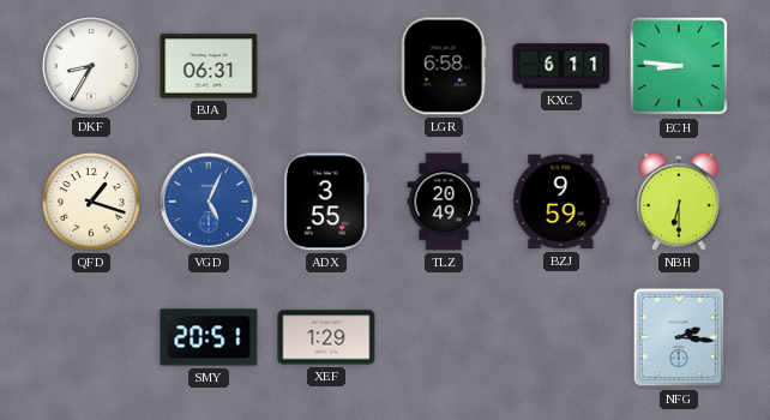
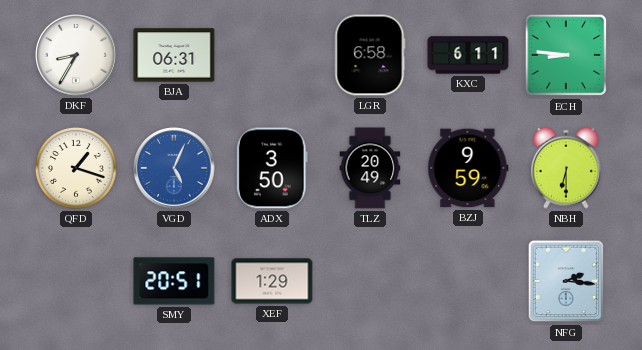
ADX: 3:55 -> 3:50
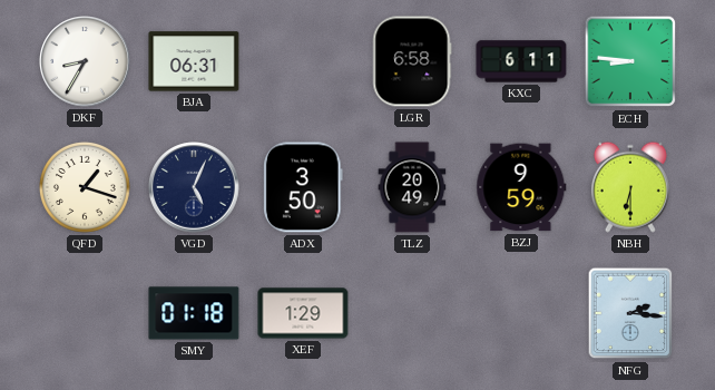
VGD dial: blue -> navy
SMY: 20:51 -> 01:18
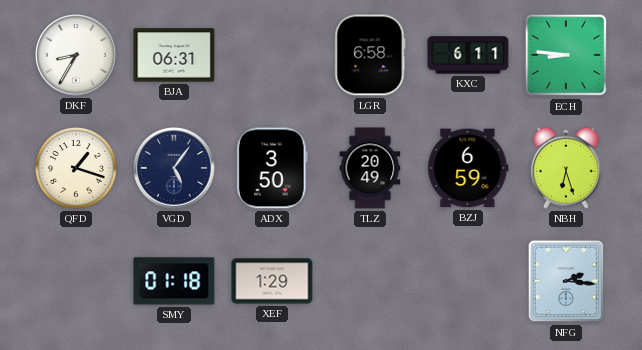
VGD: 5:04 -> 5:06
BZJ: 9:59 -> 6:59
NBH: 6:30 -> 6:27
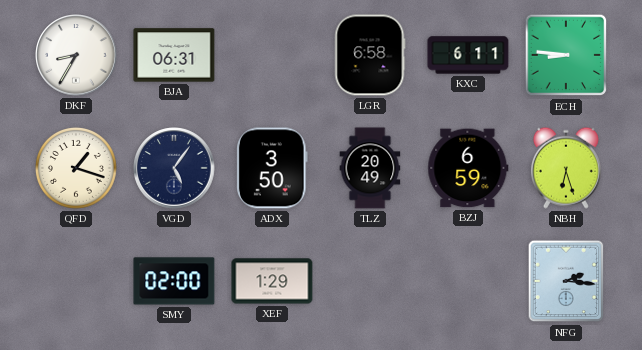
SMY: 01:18 -> 02:00
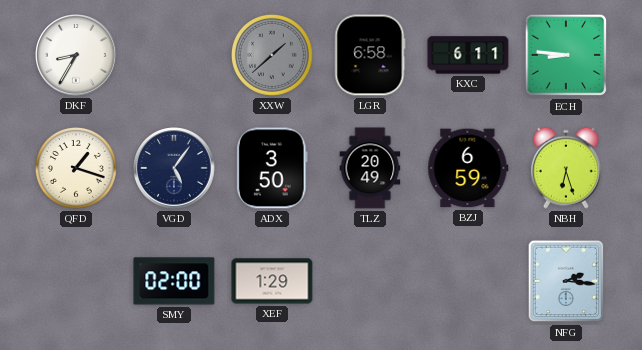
BJA: 06:31 -> none
XXW: none -> 1:38
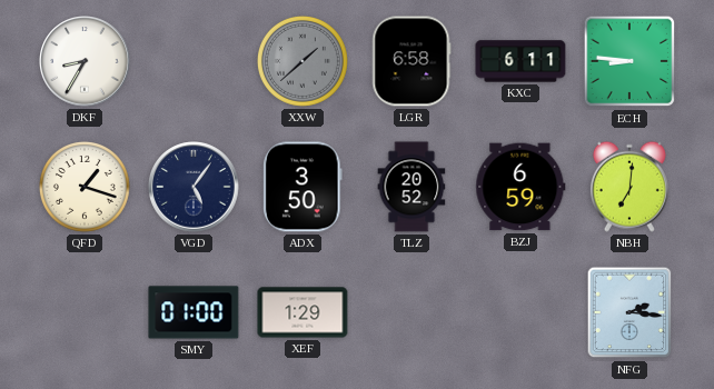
TLZ: 20:49 -> 20:52
NBH: 6:27 -> 7:01
SMY: 02:00 -> 01:00
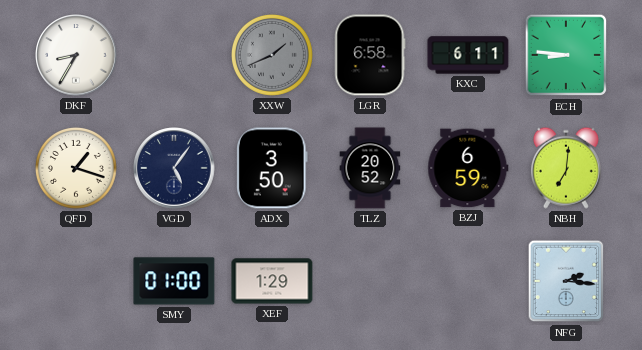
XXW: 1:38 -> 1:41
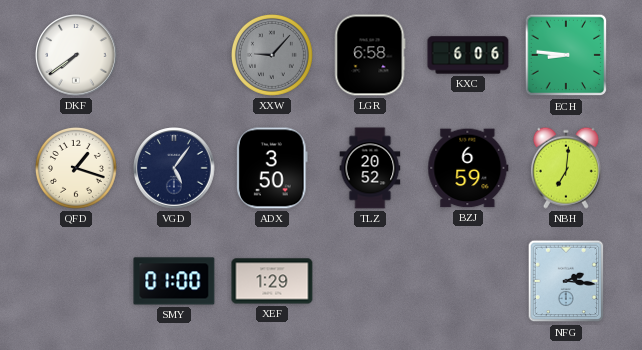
DKF: 8:35 -> 7:39
XXW: 1:41 -> 9:07
KXC: 6:11 -> 6:06
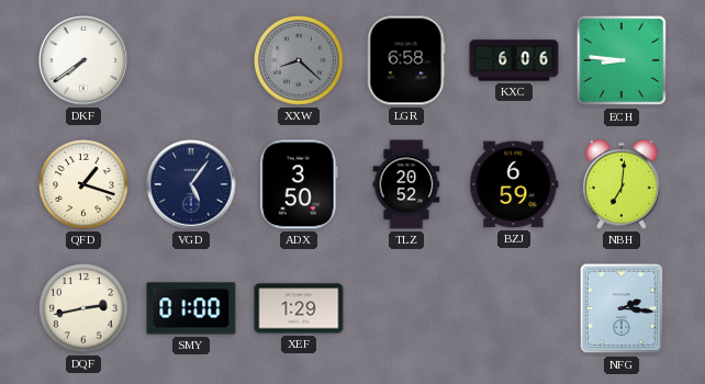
XXW: 9:07 -> 8:22
DQF: none -> 2:43
